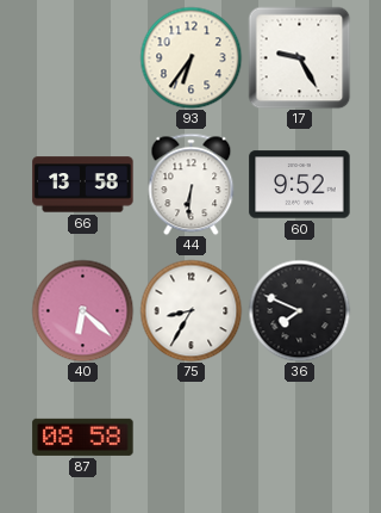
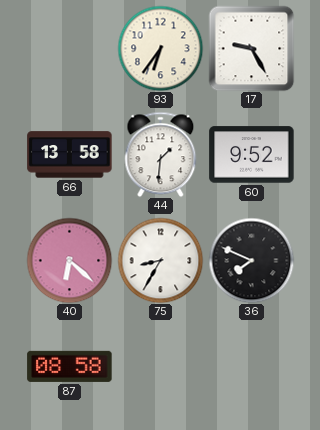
44: 6:31 -> 1:31
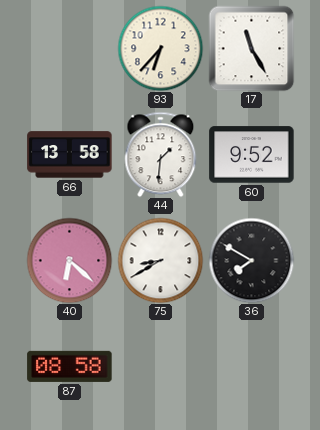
93: 6:36 -> 6:37
17: 9:25 -> 11:25
75: 8:35 -> 8:40
36: 7:49 -> 7:50
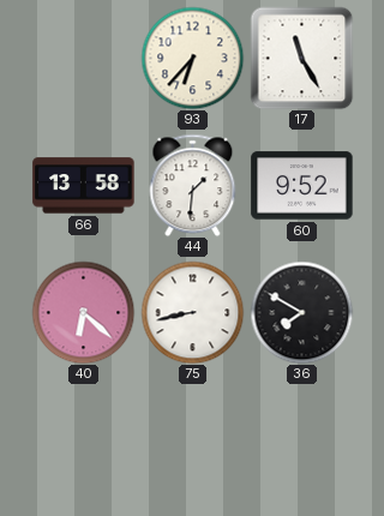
75: 8:40 -> 8:43
87: 08:58 -> none
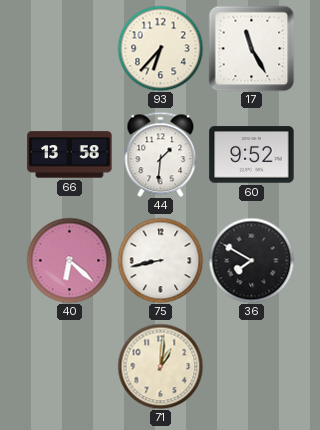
71: none -> 1:01
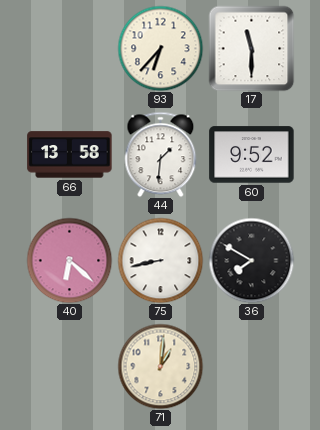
17: 11:25 -> 11:30
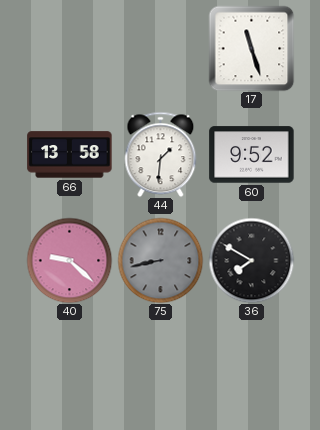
93: 6:37 -> none
17: 11:30 -> 11:27
40: 6:22 -> 9:22
75 dial: white -> grey
71: 1:01 -> none
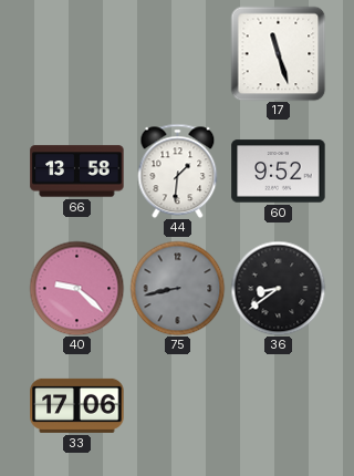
36: 7:50 -> 8:39
33: none -> 17:06
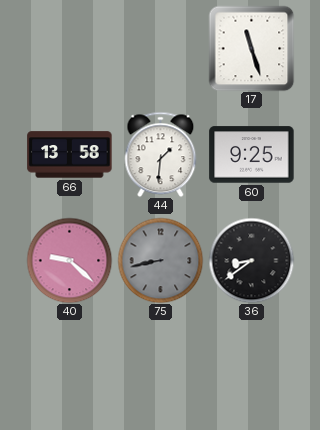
60: 9:52 -> 9:25
33: 17:06 -> none
